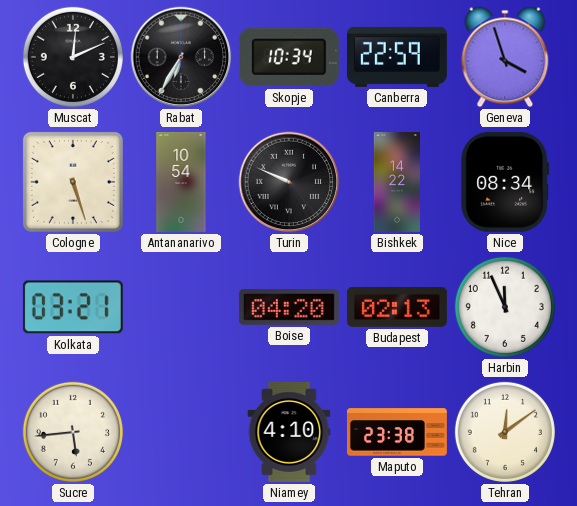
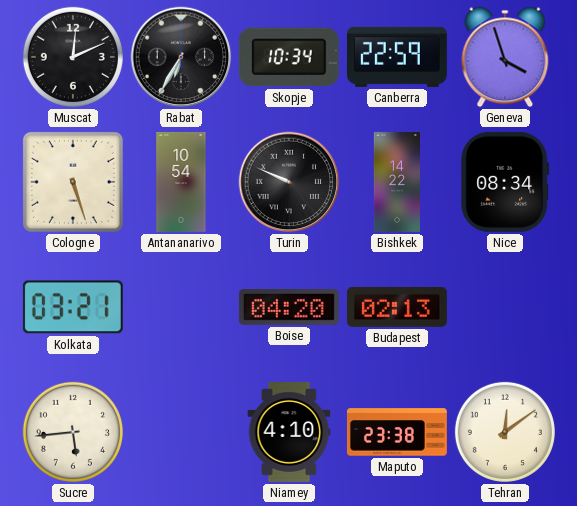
Harbin: 11:56 -> none
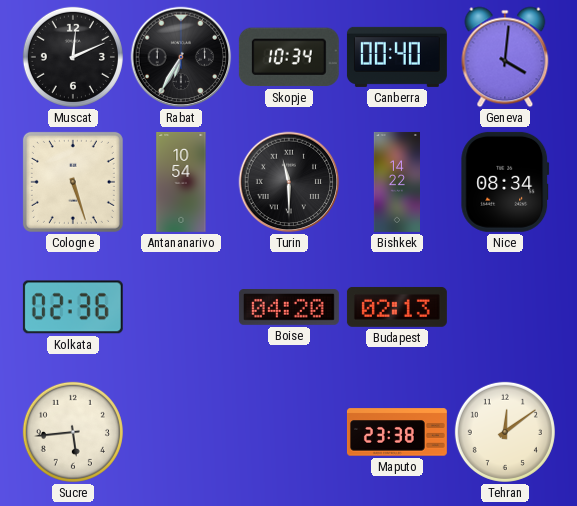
Canberra: 22:59 -> 00:40
Geneva: 3:57 -> 4:01
Turin: 9:49 -> 11:30
Kolkata: 03:21 -> 02:36
Niamey: 4:10 -> none
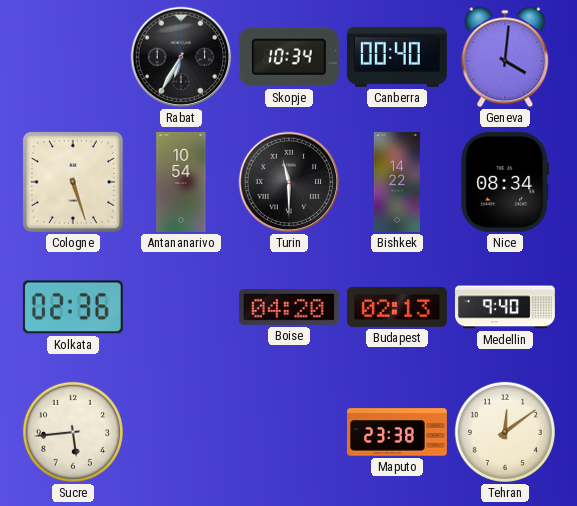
Muscat: 12:11 -> none
Medellin: none -> 9:40
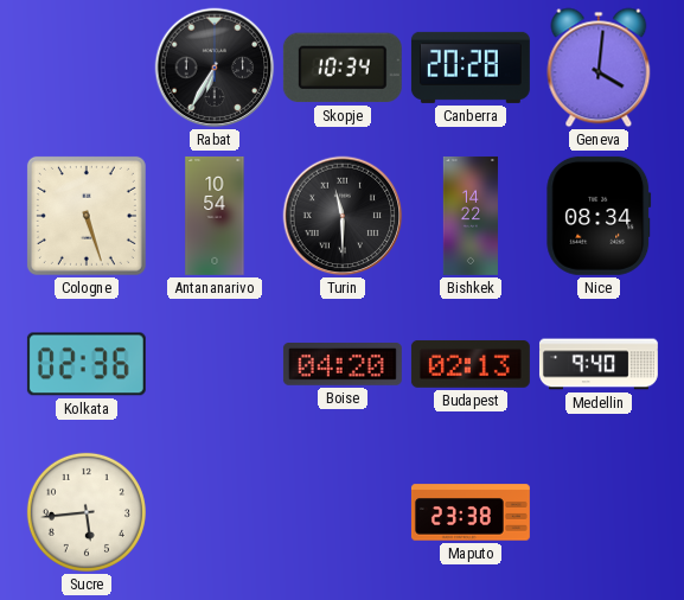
Canberra: 00:40 -> 20:28
Tehran: 12:09 -> none
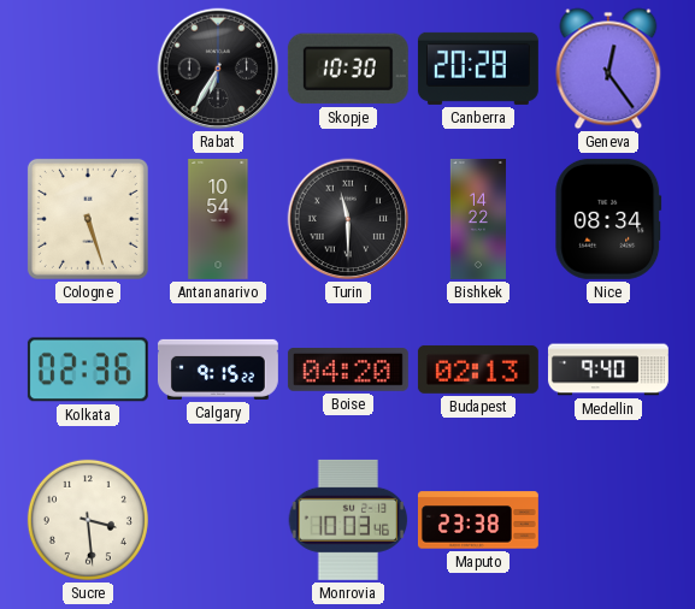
Skopje: 10:34 -> 10:30
Geneva: 4:01 -> 12:24
Calgary: none -> 9:15
Sucre: 5:44 -> 3:29
Monrovia: none -> 10:03
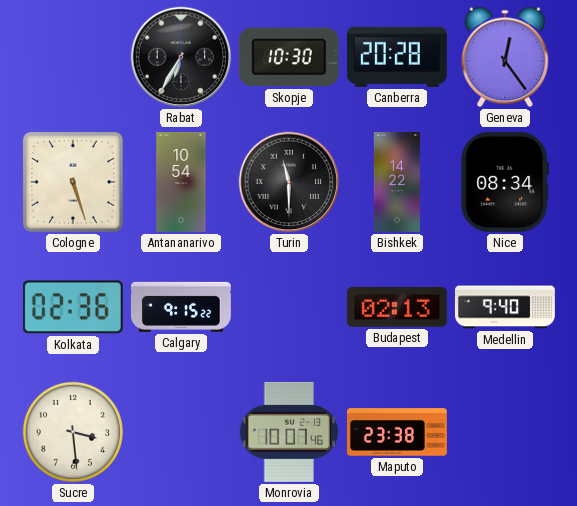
Boise: 04:20 -> none
Monrovia: 10:03 -> 10:07
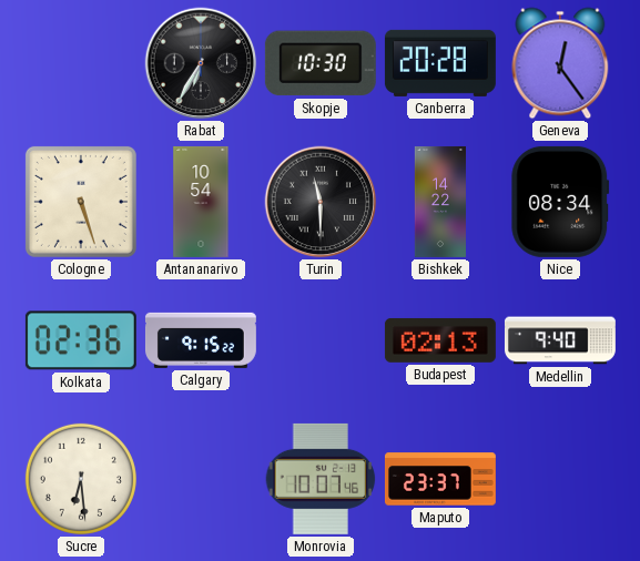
Sucre: 3:29 -> 6:29
Maputo: 23:38 -> 23:37
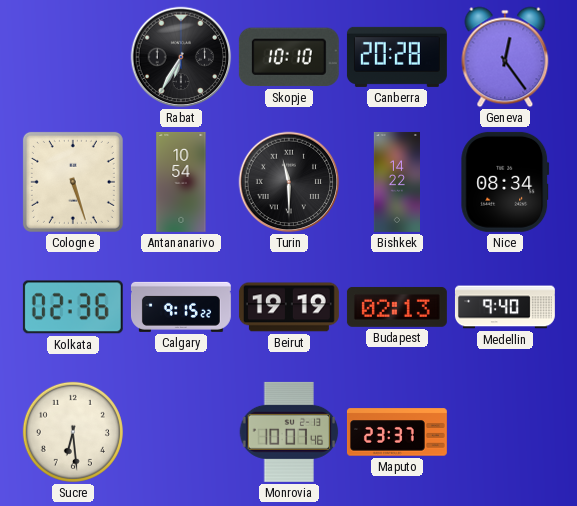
Skopje: 10:30 -> 10:10
Beirut: none -> 19:19
